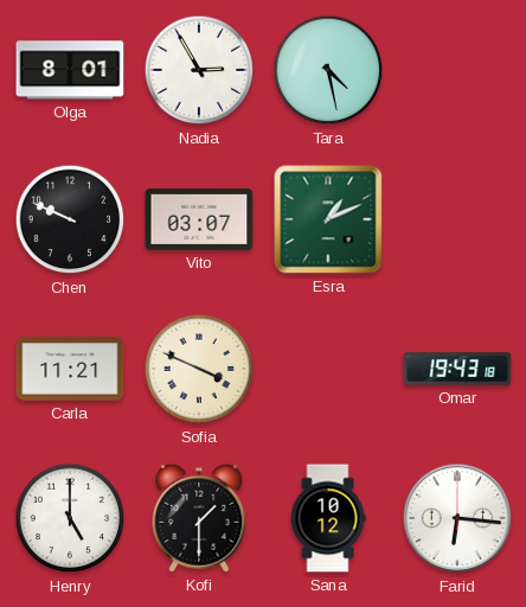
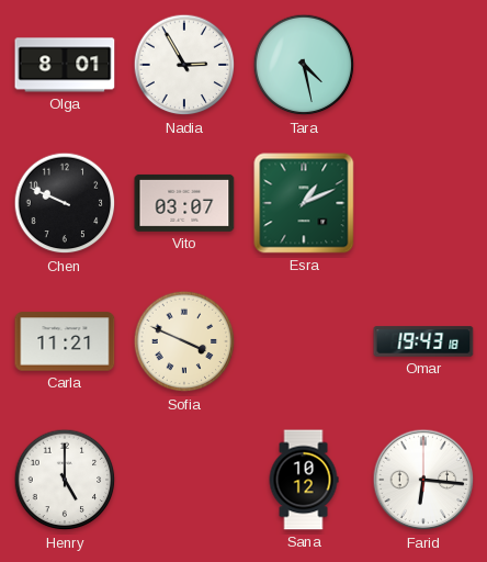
Kofi: 1:30 -> none
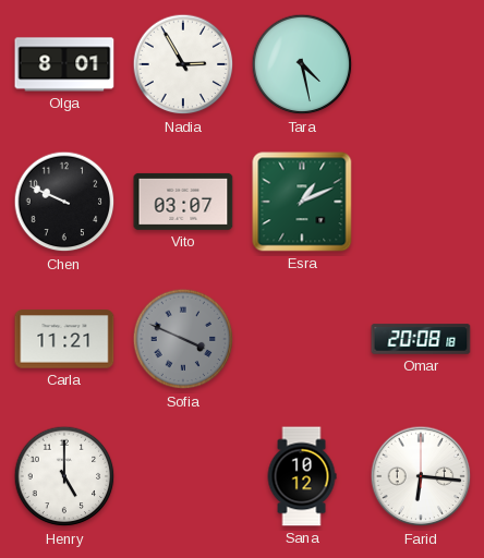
Sofia dial: cream -> grey
Omar: 19:43 -> 20:08
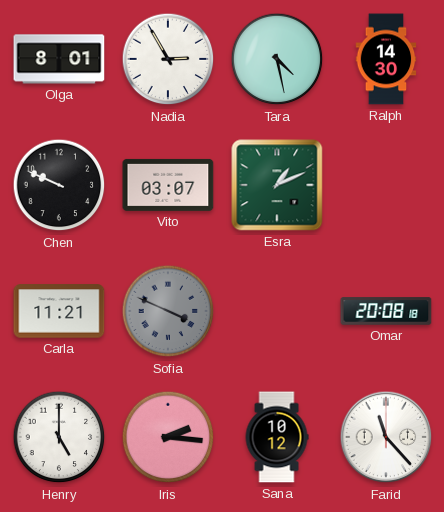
Ralph: none -> 14:30
Iris: none -> 2:16
Farid: 6:16 -> 11:23
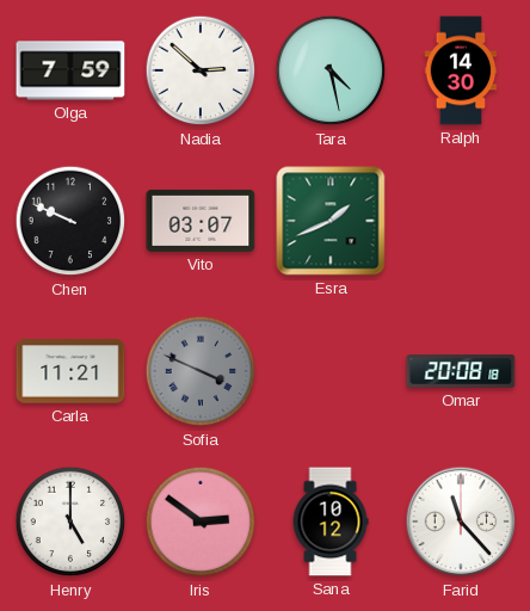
Olga: 8:01 -> 7:59
Nadia: 2:55 -> 2:52
Esra: 1:11 -> 1:41
Iris: 2:16 -> 2:51
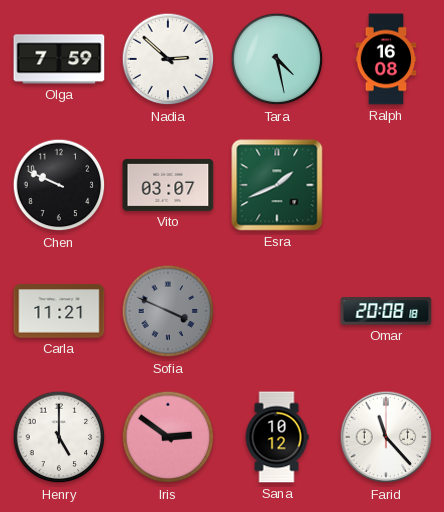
Ralph: 14:30 -> 16:08
